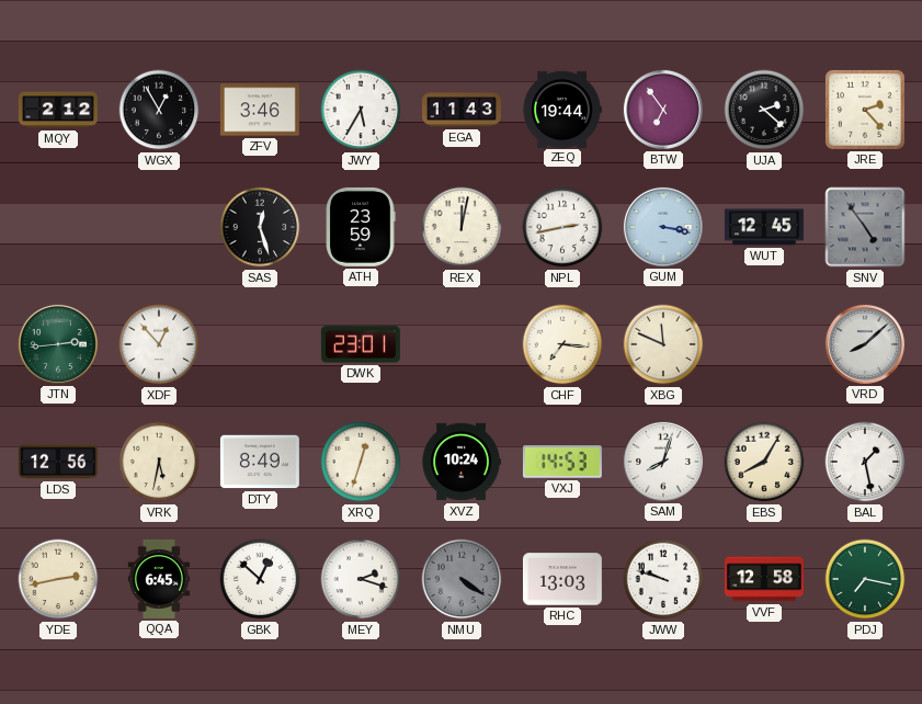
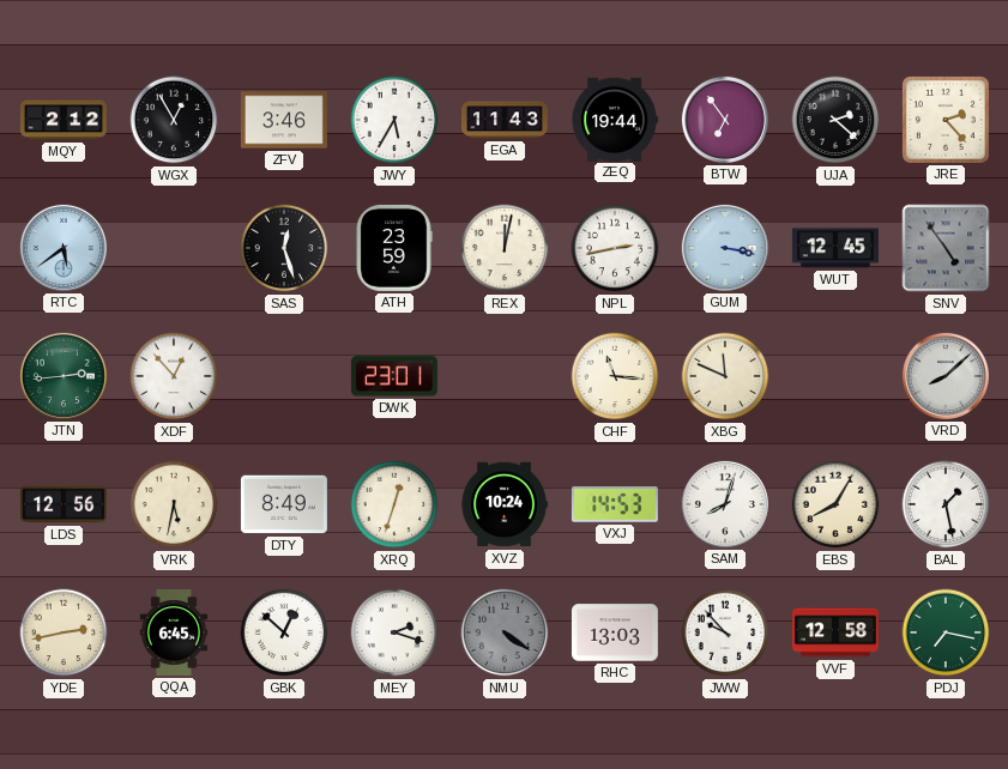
RTC: none -> 5:39
CHF: 7:16 -> 11:16
JWW: 9:48 -> 9:53
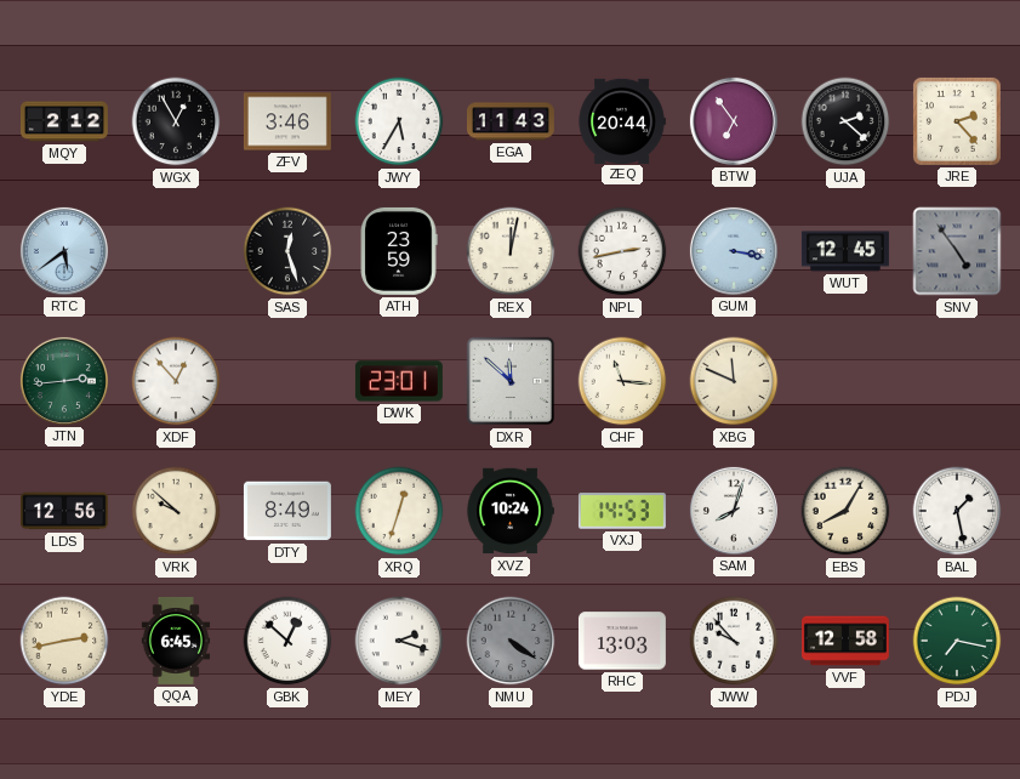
ZEQ: 19:44 -> 20:44
DXR: none -> 11:52
VRD: 8:08 -> none
VRK: 5:32 -> 9:52
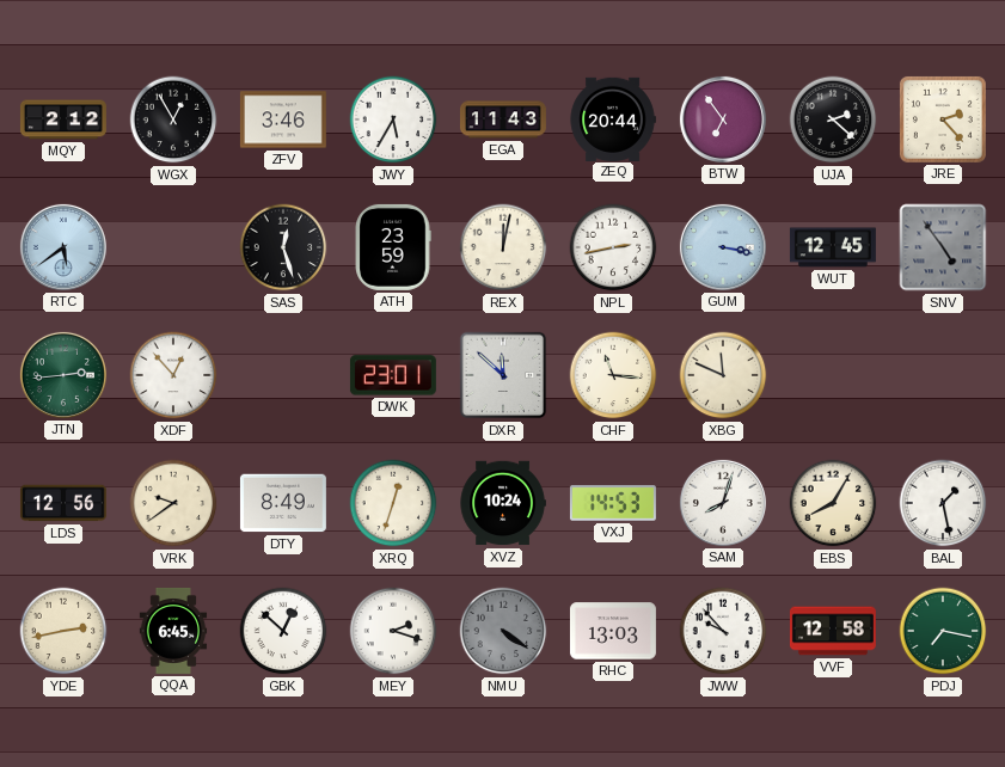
VRK: 9:52 -> 9:39
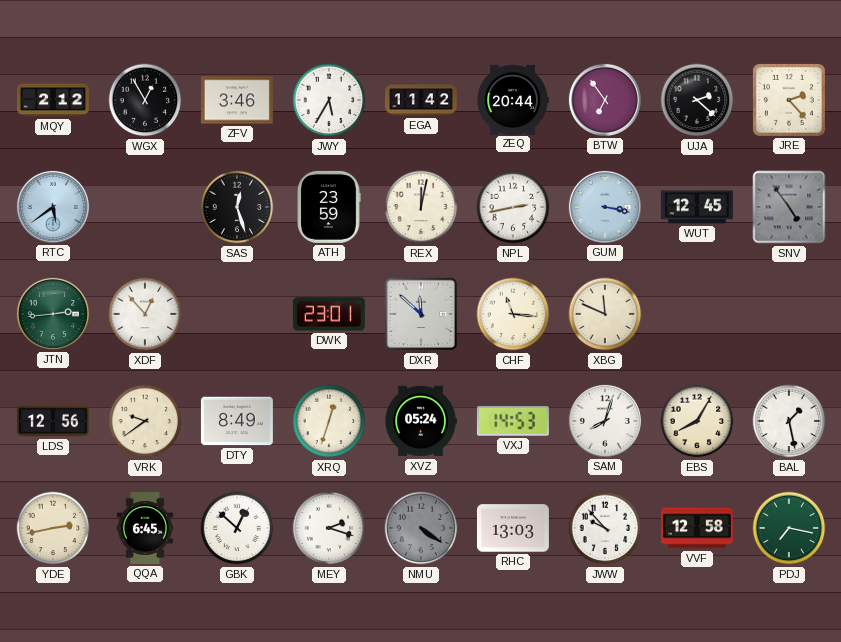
EGA: 11:43 -> 11:42
XVZ: 10:24 -> 05:24
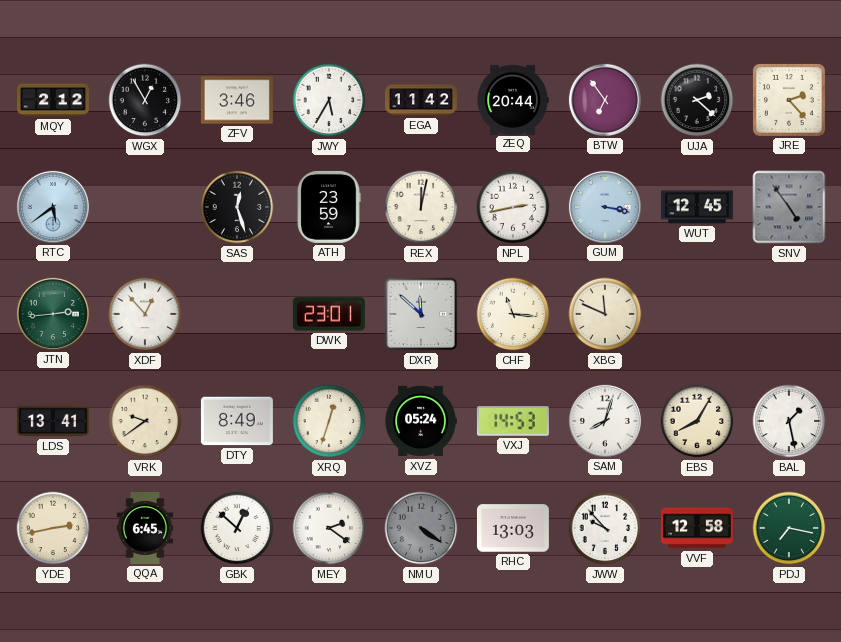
LDS: 12:56 -> 13:41
MEY: 2:18 -> 2:21
